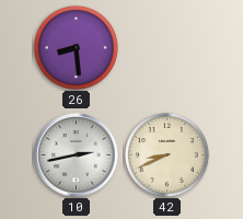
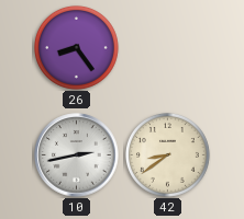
26: 8:29 -> 8:24
42: 8:41 -> 8:39
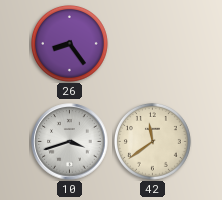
10: 2:43 -> 3:42
42: 8:39 -> 11:39
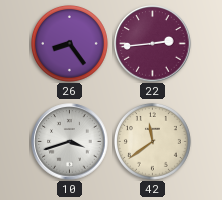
22: none -> 2:44
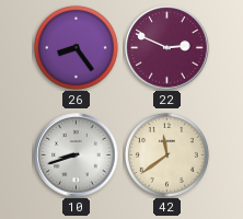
22: 2:44 -> 2:49
10: 3:42 -> 8:42
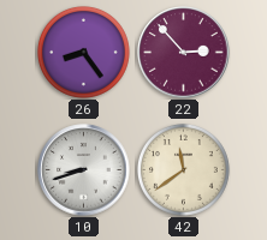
22: 2:49 -> 2:53
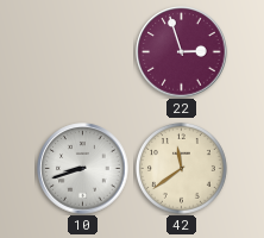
26: 8:24 -> none
22: 2:53 -> 2:57
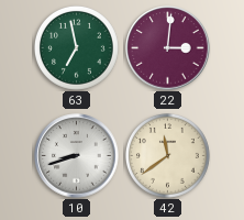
63: none -> 6:58
22: 2:57 -> 3:01
